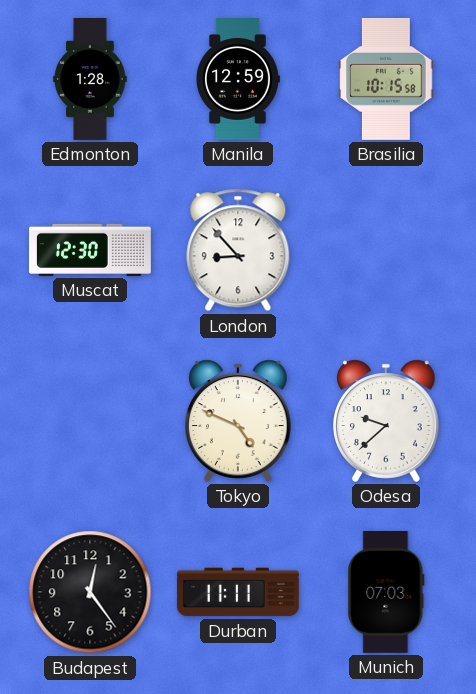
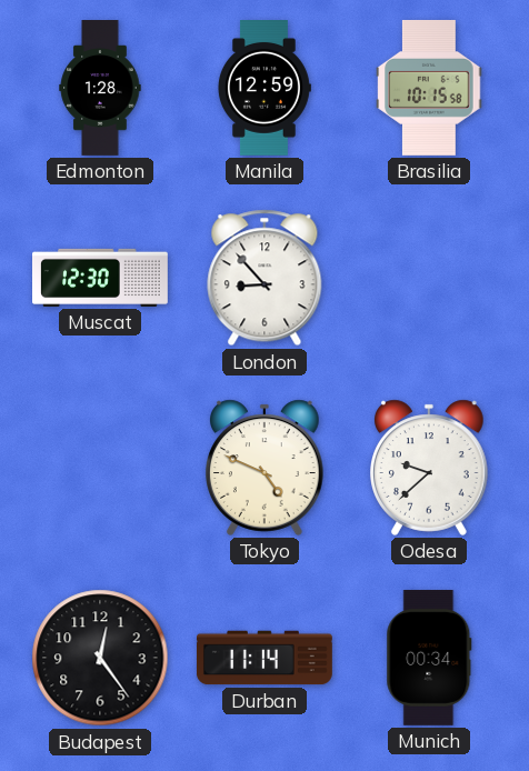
Durban: 11:11 -> 11:14
Munich: 07:03 -> 00:34
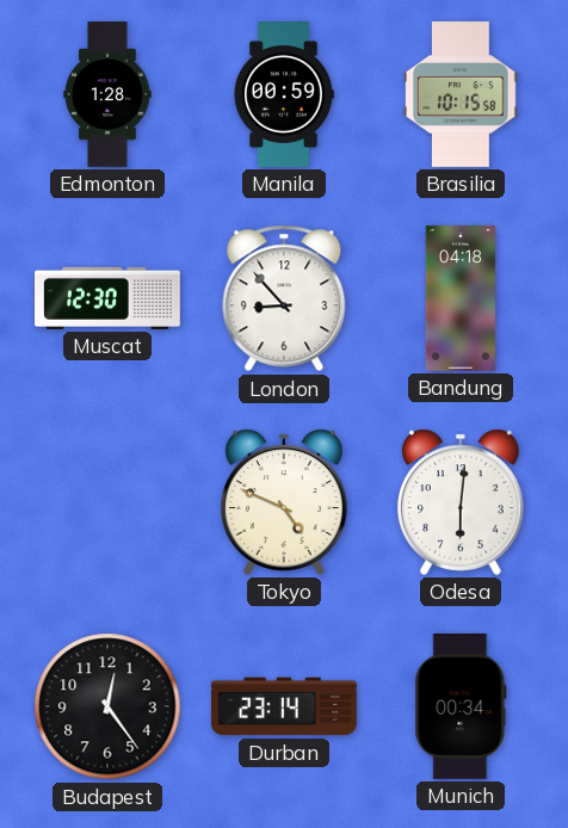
Manila: 12:59 -> 00:59
Bandung: none -> 04:18
Odesa: 9:38 -> 6:01
Durban: 11:14 -> 23:14
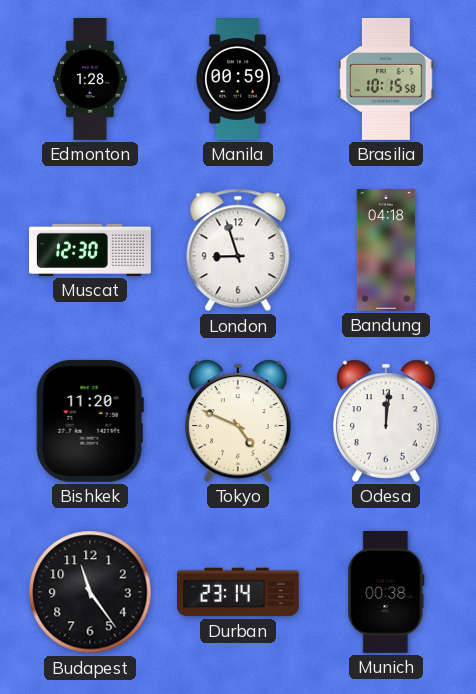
London: 8:53 -> 8:57
Bishkek: none -> 11:20
Odesa: 6:01 -> 12:01
Budapest: 12:24 -> 11:24
Munich: 00:34 -> 00:38
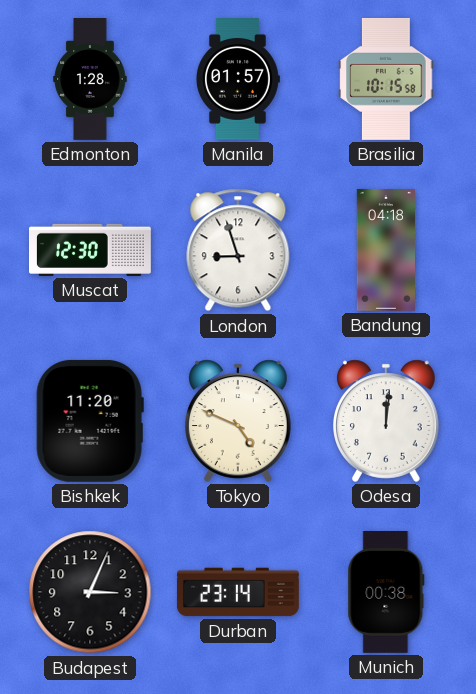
Manila: 00:59 -> 01:57
Budapest: 11:24 -> 3:04
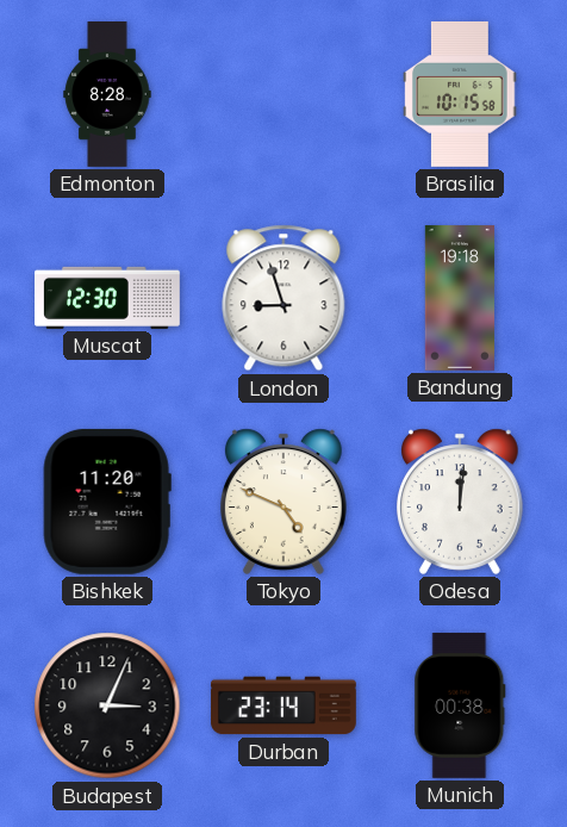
Edmonton: 1:28 -> 8:28
Manila: 01:57 -> none
Bandung: 04:18 -> 19:18
